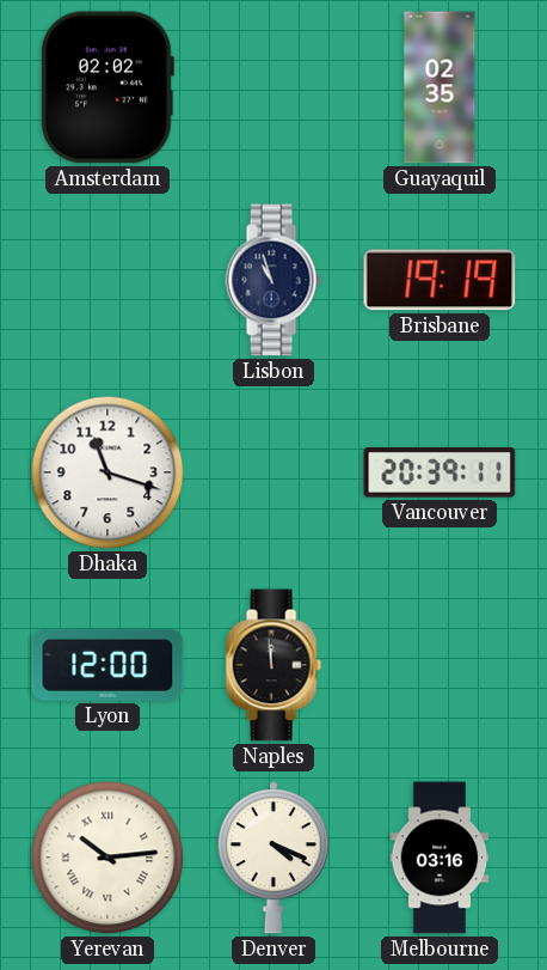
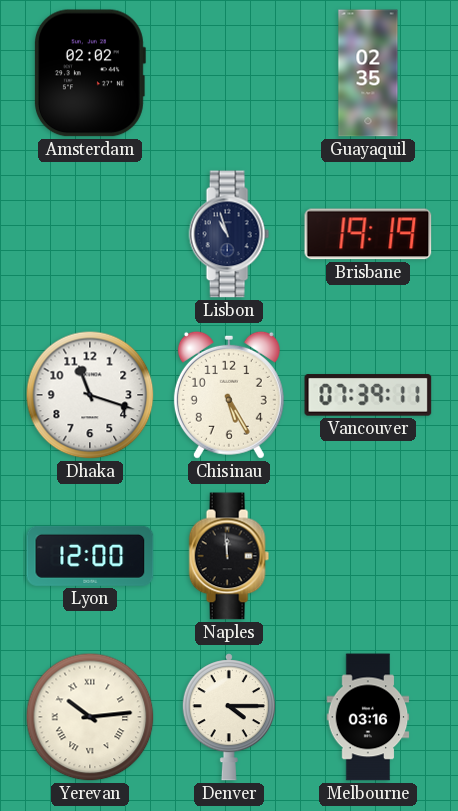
Chisinau: none -> 5:25
Vancouver: 20:39 -> 07:39
Denver: 4:19 -> 4:15
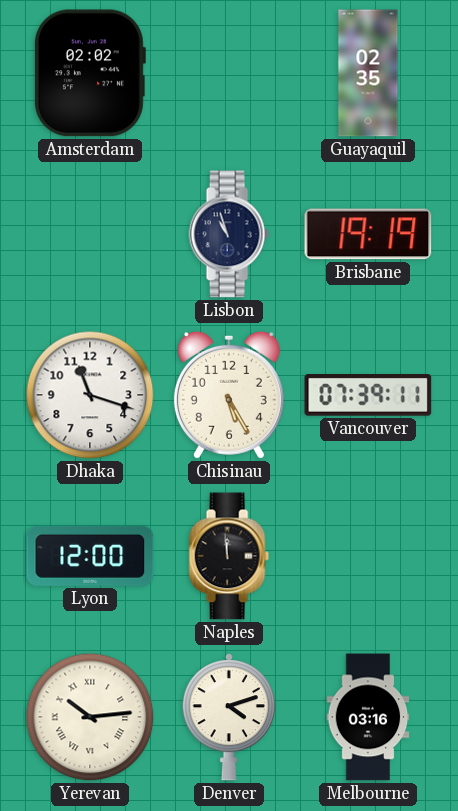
Denver: 4:15 -> 4:12
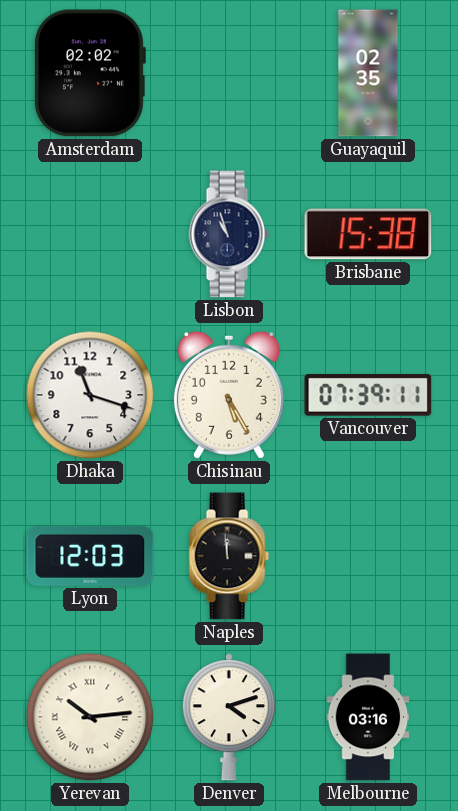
Brisbane: 19:19 -> 15:38
Lyon: 12:00 -> 12:03
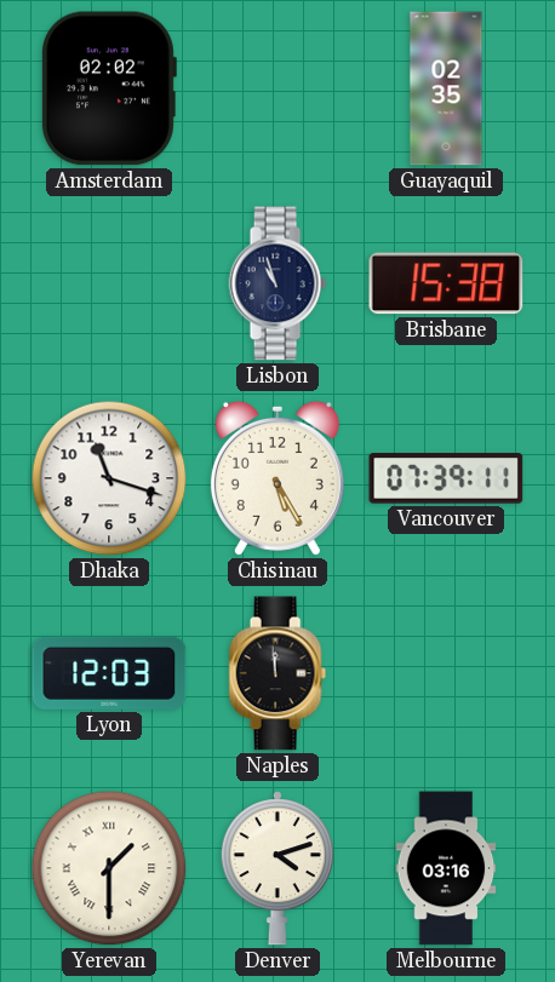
Yerevan: 10:14 -> 1:30
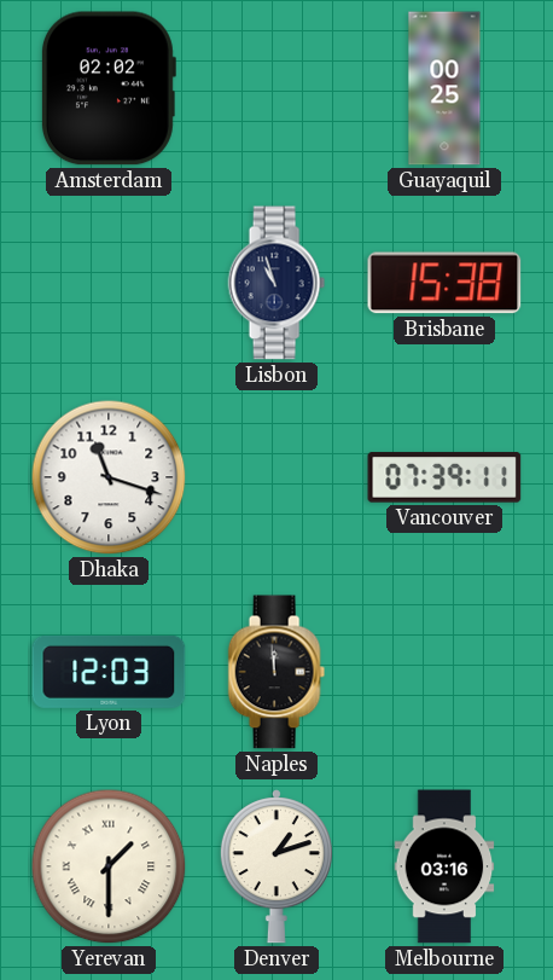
Guayaquil: 02:35 -> 00:25
Chisinau: 5:25 -> none
Denver: 4:12 -> 1:12
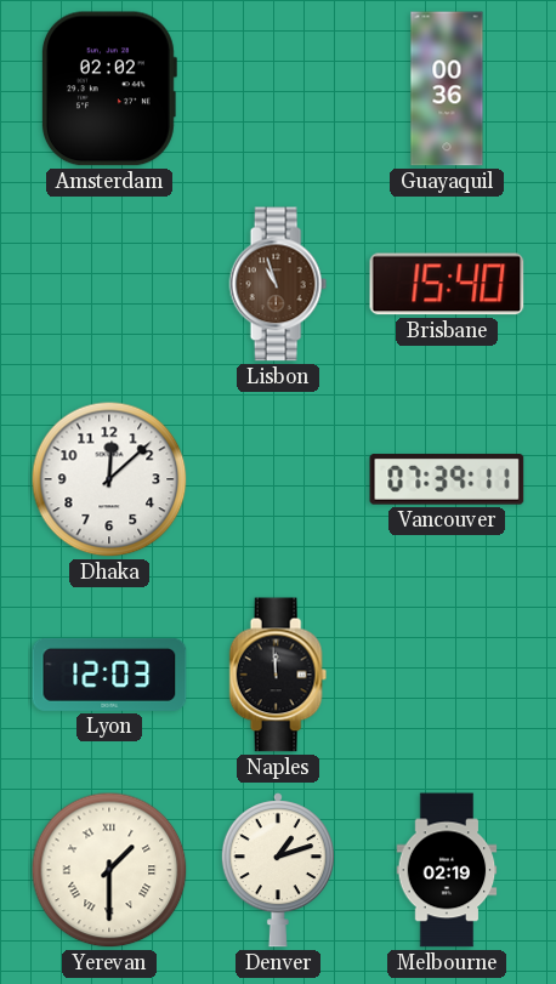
Guayaquil: 00:25 -> 00:36
Lisbon dial: navy -> brown
Brisbane: 15:38 -> 15:40
Dhaka: 11:18 -> 12:08
Melbourne: 03:16 -> 02:19
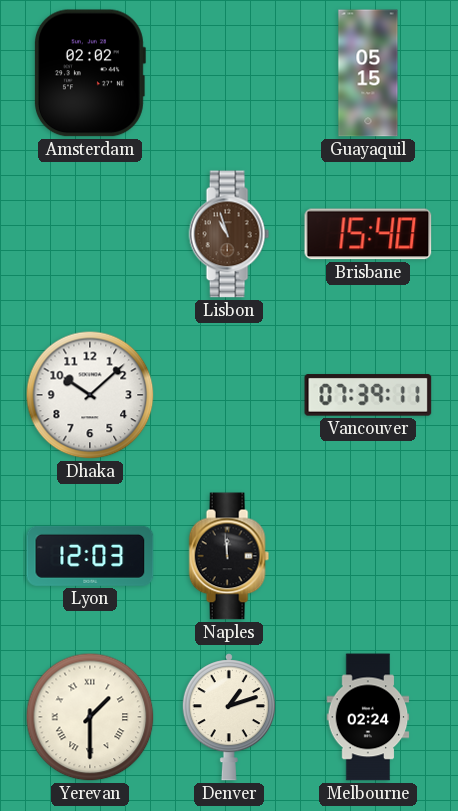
Guayaquil: 00:36 -> 05:15
Dhaka: 12:08 -> 10:08
Melbourne: 02:19 -> 02:24
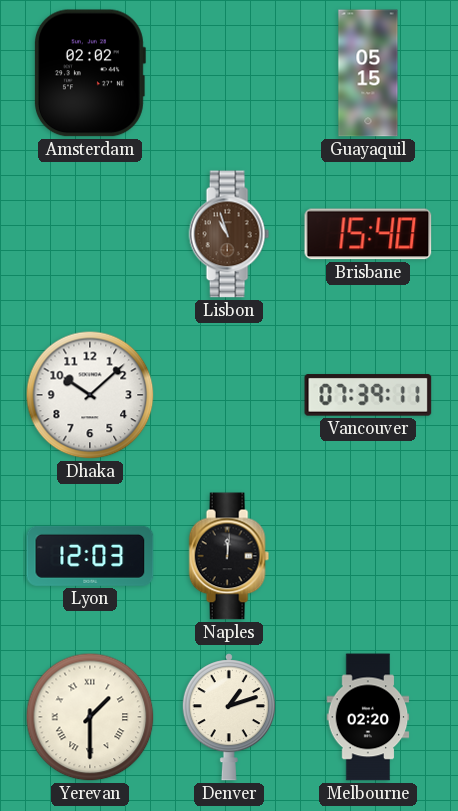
Naples: 11:59 -> 12:01
Melbourne: 02:24 -> 02:20
